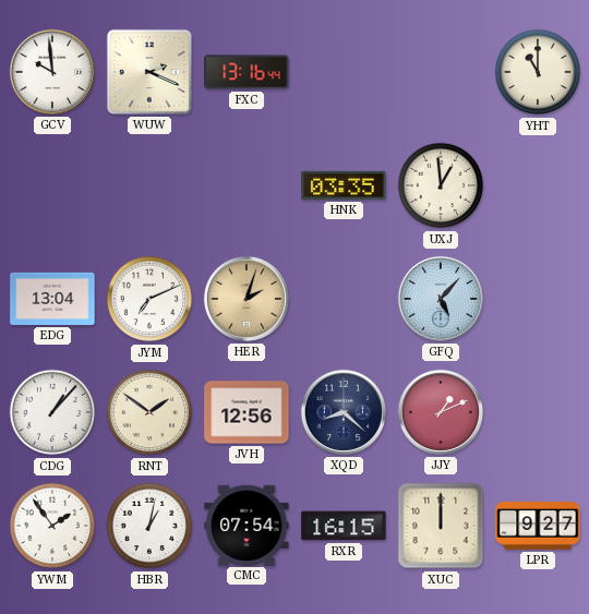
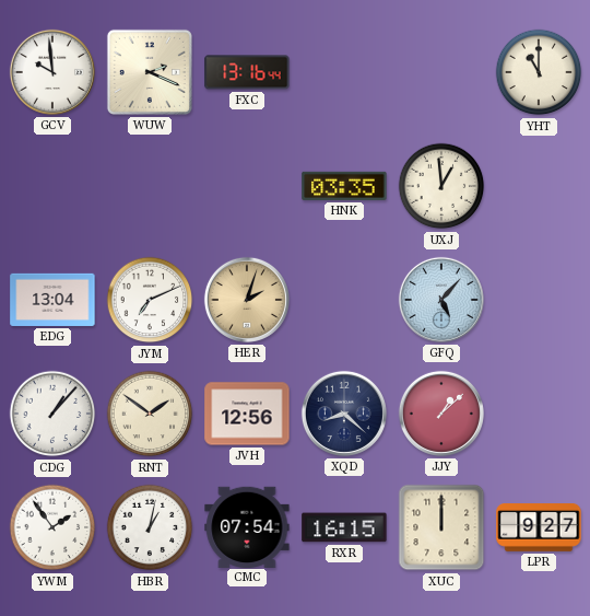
JJY: 1:11 -> 1:08
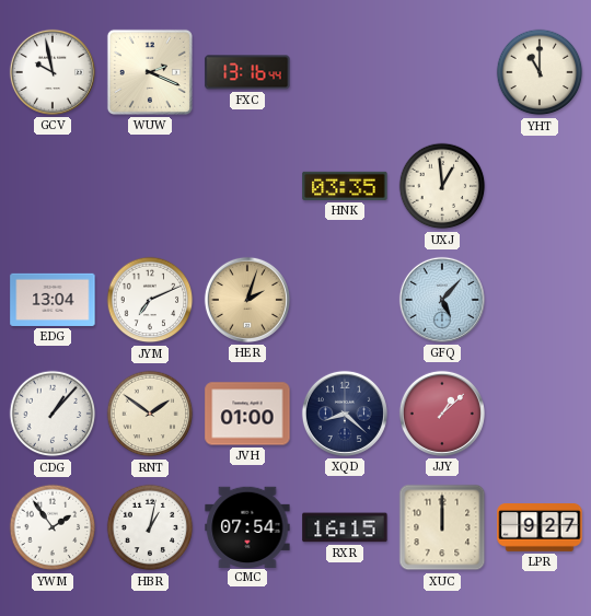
GCV: 9:59 -> 9:58
JVH: 12:56 -> 01:00
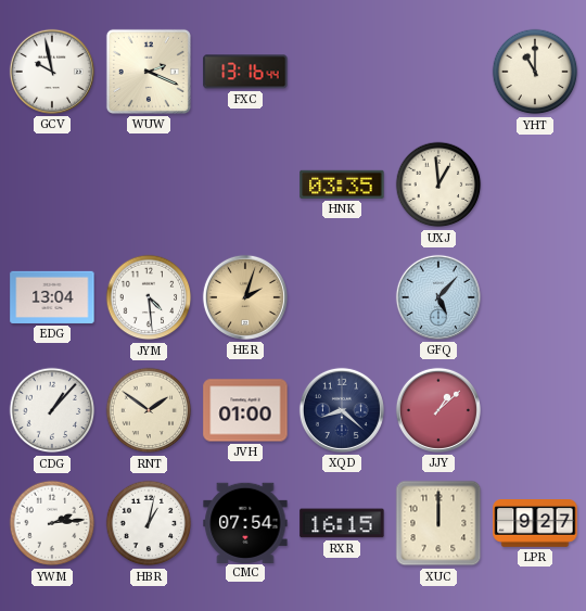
JYM: 7:11 -> 4:29
YWM: 1:54 -> 2:14
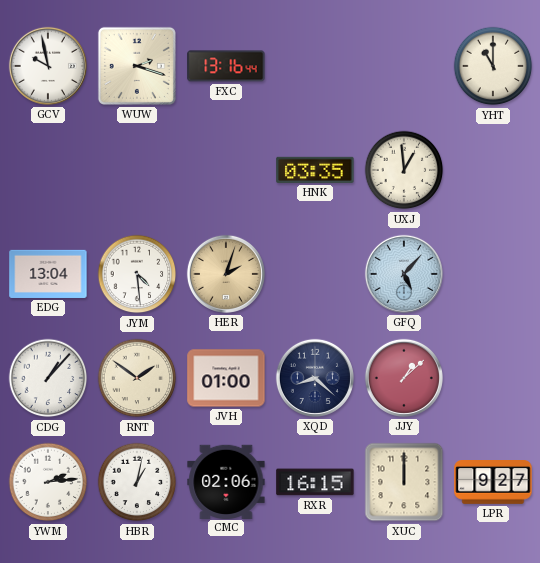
WUW: 2:19 -> 2:18
CMC: 07:54 -> 02:06
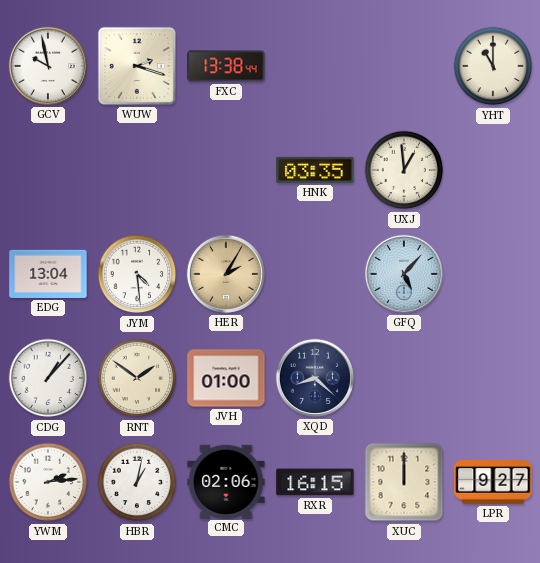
FXC: 13:16 -> 13:38
HER: 2:03 -> 2:05
JJY: 1:08 -> none
